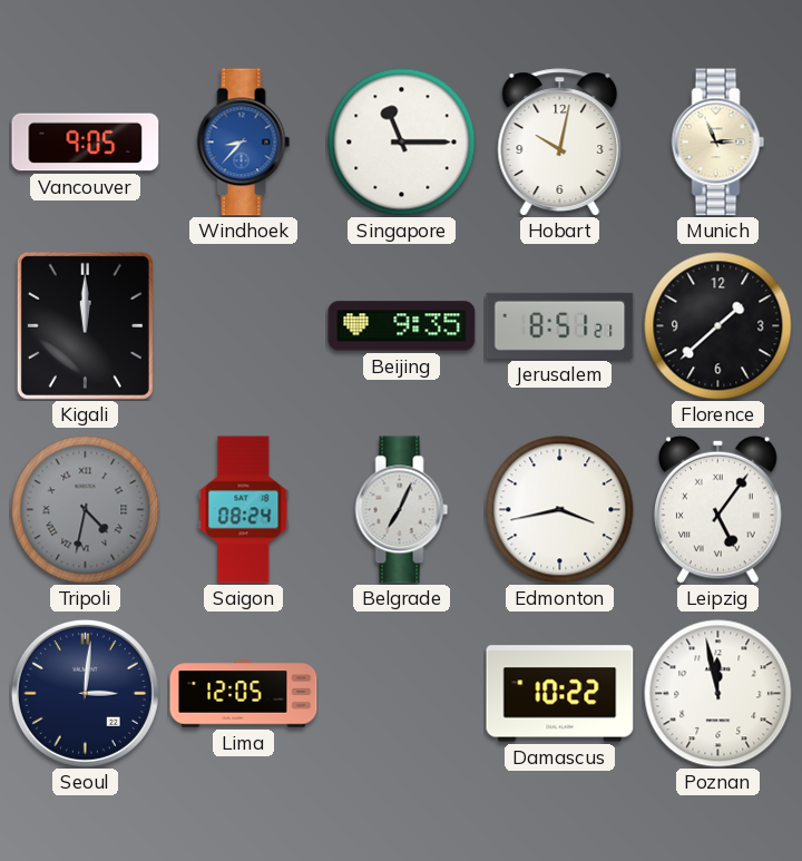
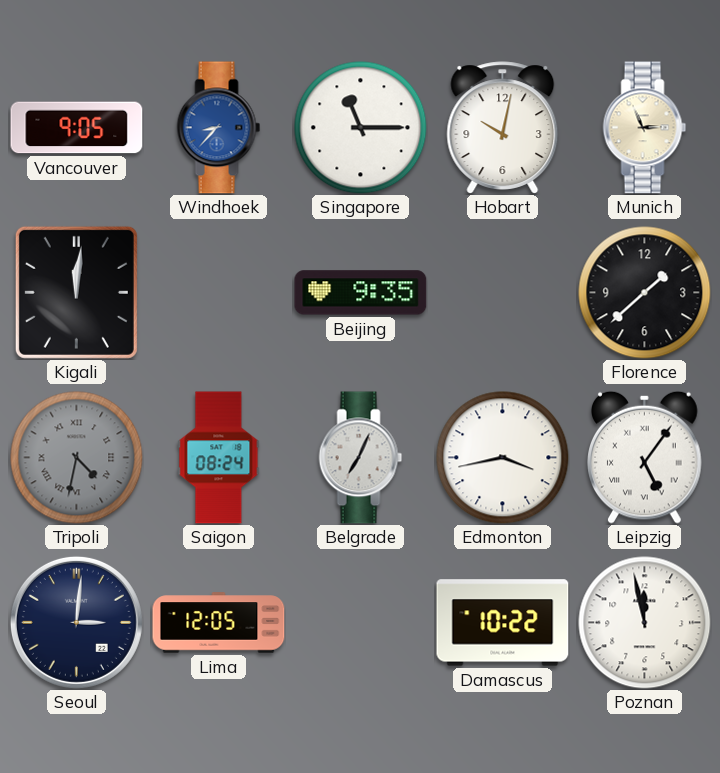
Kigali: 12:00 -> 12:01
Jerusalem: 8:51 -> none
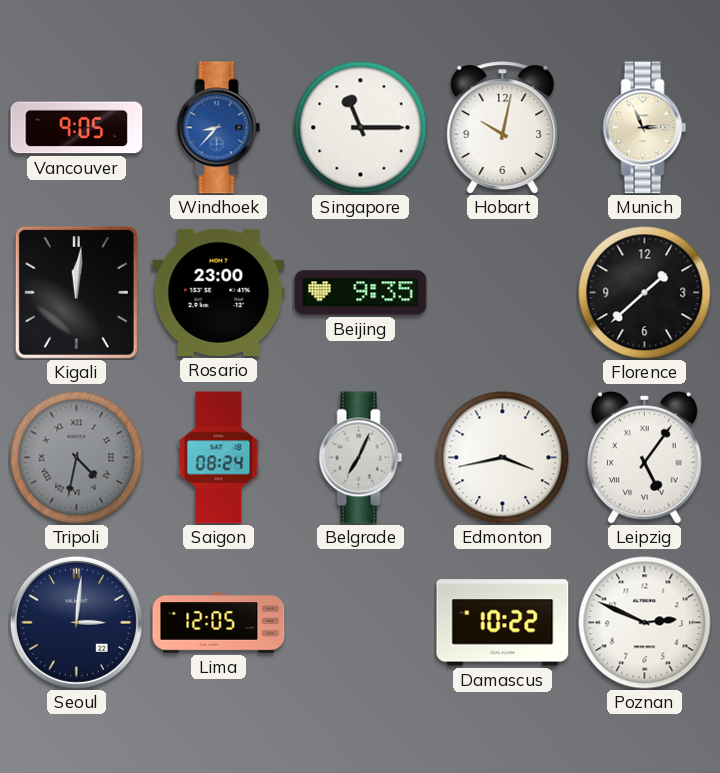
Rosario: none -> 23:00
Poznan: 11:58 -> 2:49
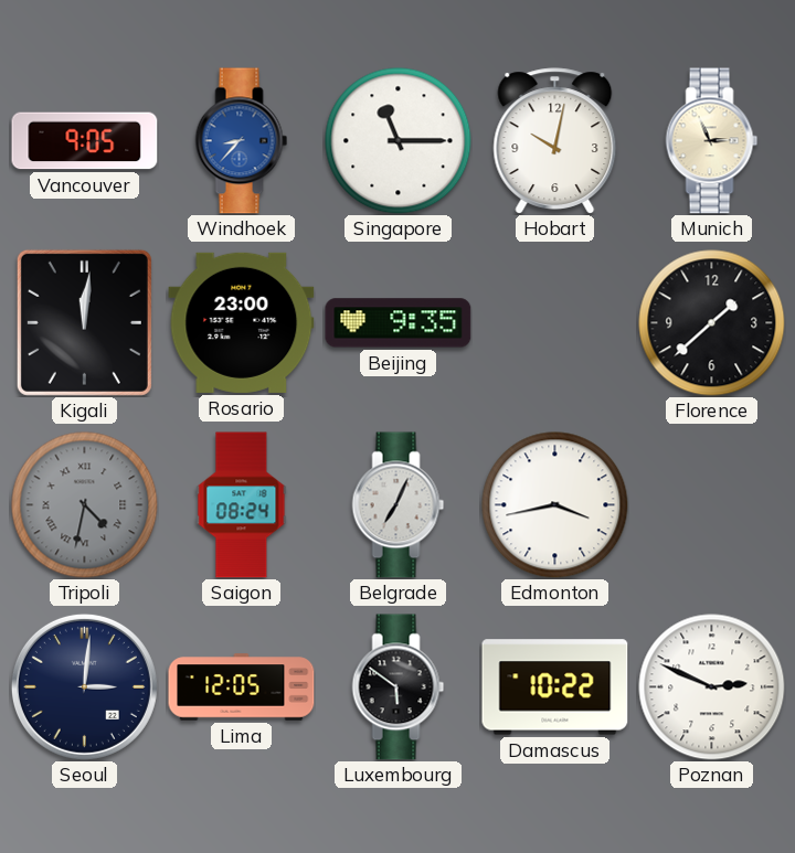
Leipzig: 5:06 -> none
Luxembourg: none -> 5:51
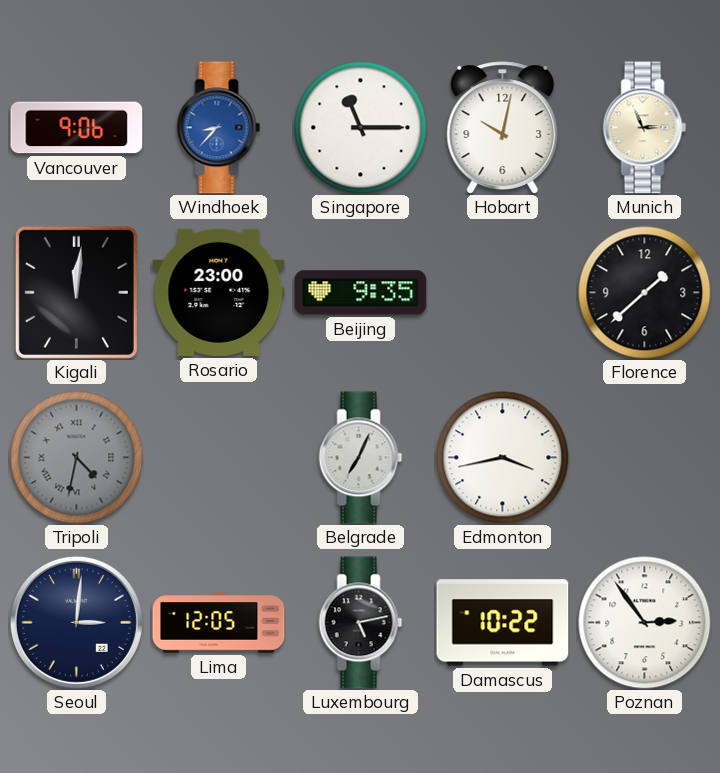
Vancouver: 9:05 -> 9:06
Saigon: 08:24 -> none
Luxembourg: 5:51 -> 5:13
Poznan: 2:49 -> 2:54
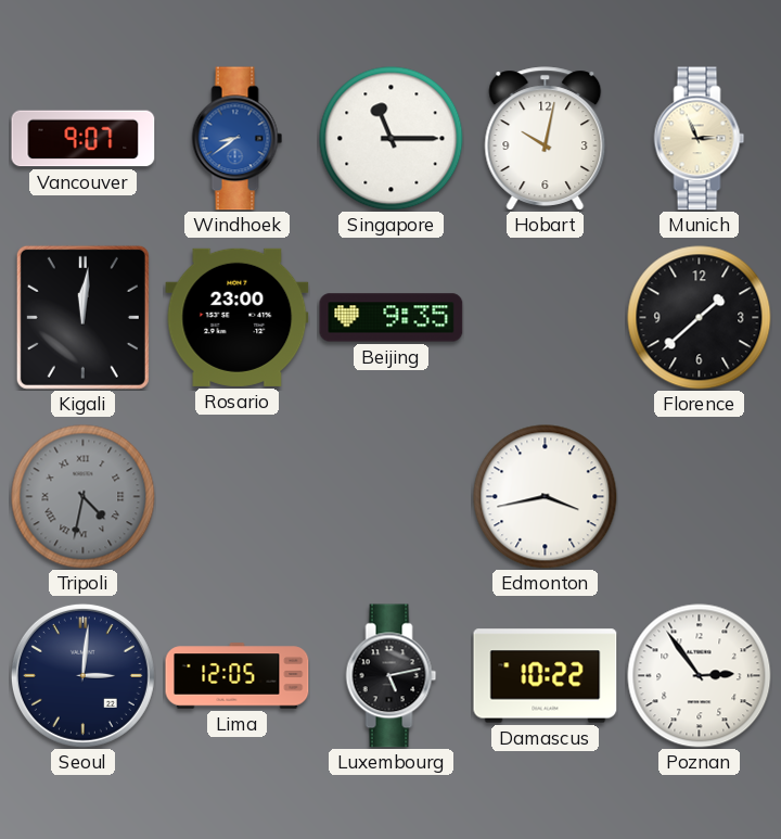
Vancouver: 9:06 -> 9:07
Windhoek: 8:37 -> 8:39
Belgrade: 7:04 -> none
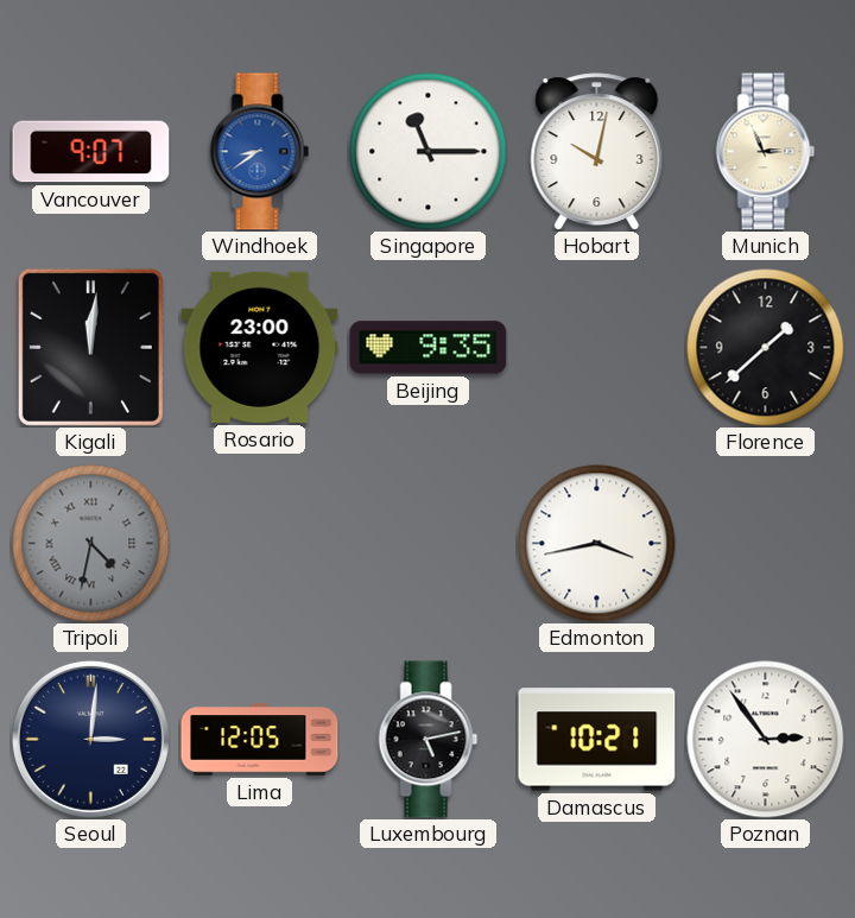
Damascus: 10:22 -> 10:21
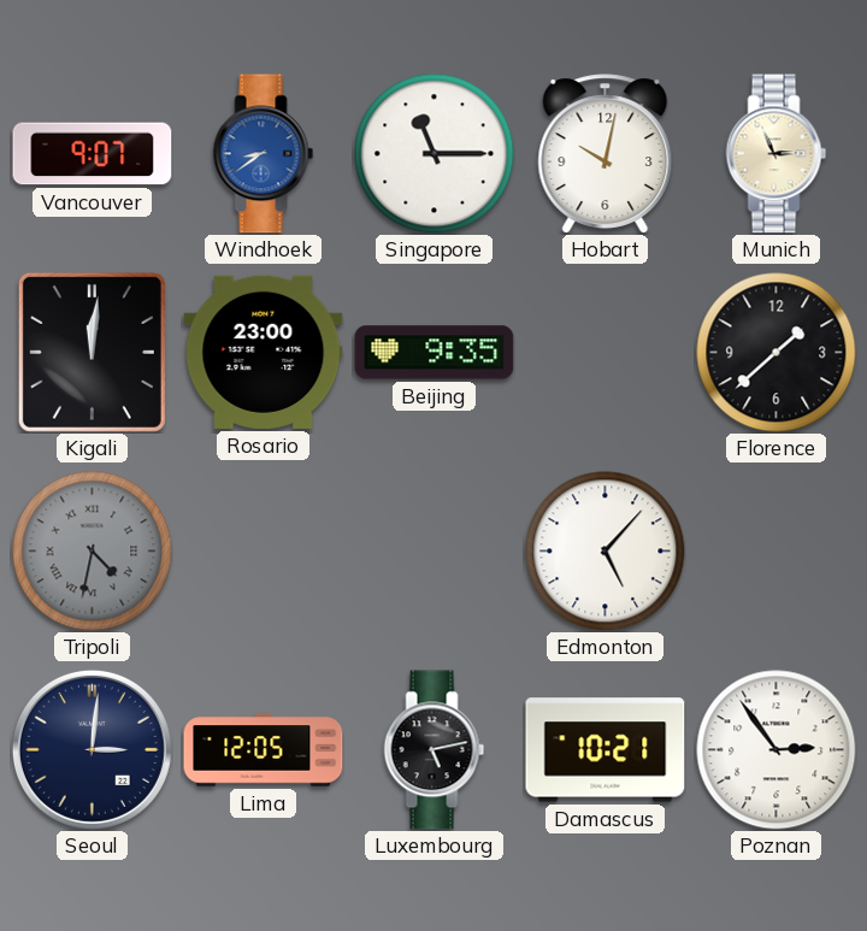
Edmonton: 3:43 -> 5:07
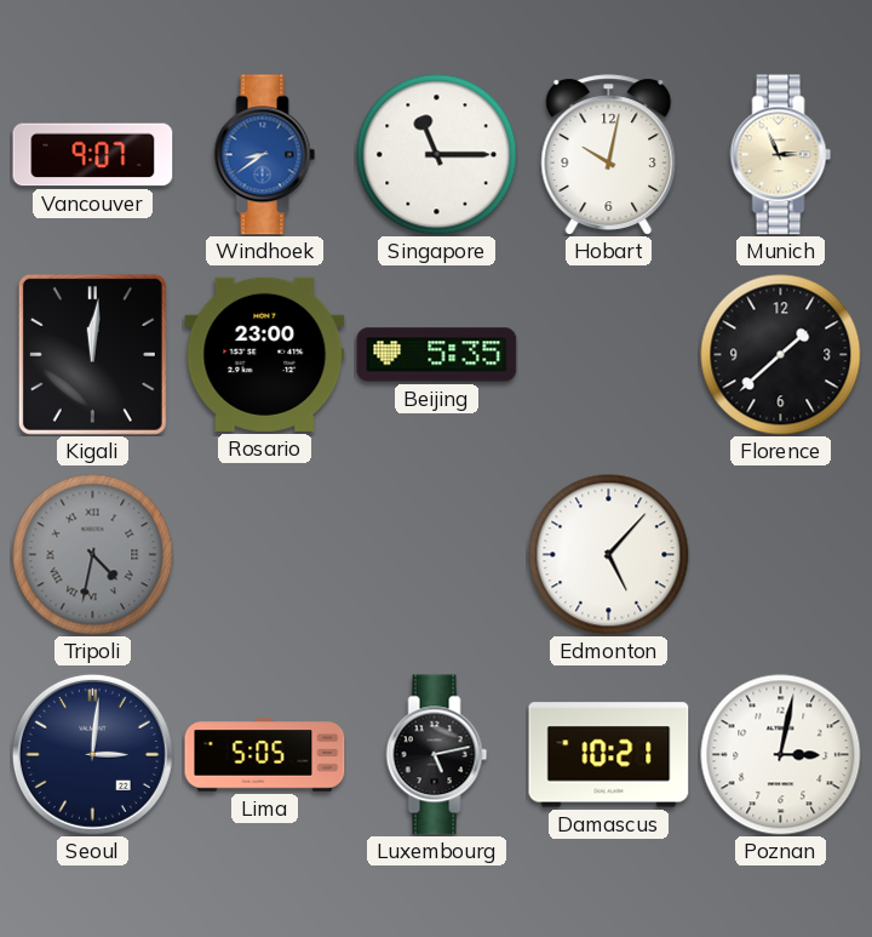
Beijing: 9:35 -> 5:35
Lima: 12:05 -> 5:05
Poznan: 2:54 -> 3:02
